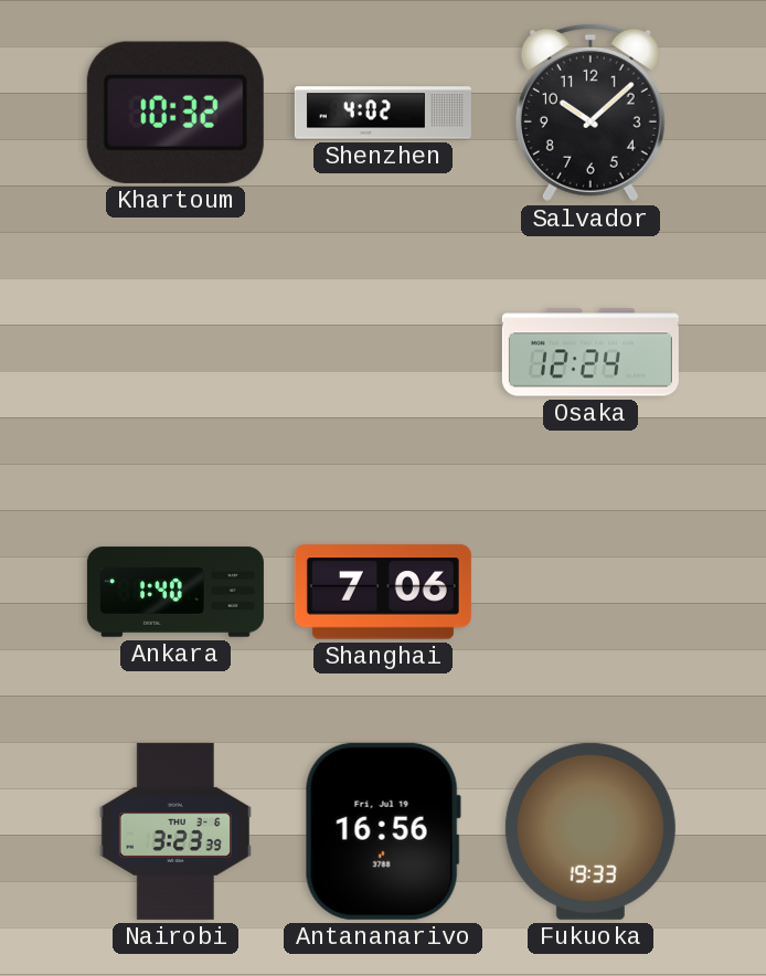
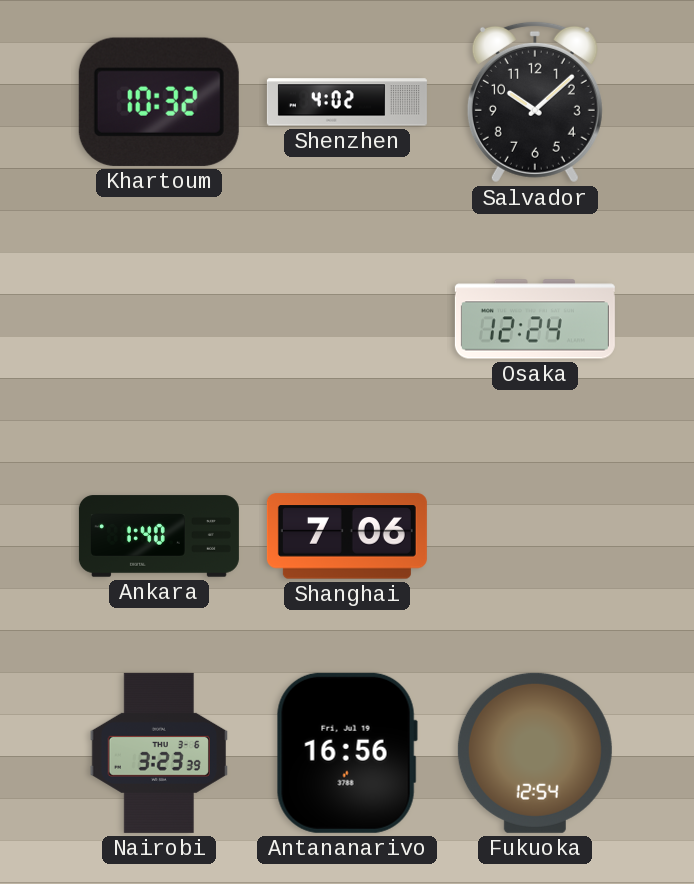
Fukuoka: 19:33 -> 12:54
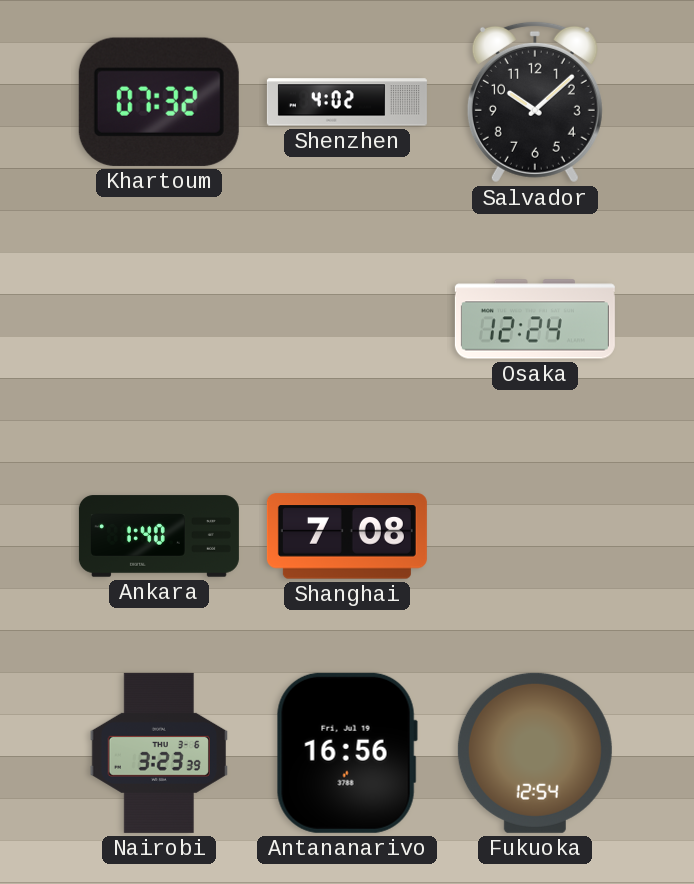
Khartoum: 10:32 -> 07:32
Shanghai: 7:06 -> 7:08
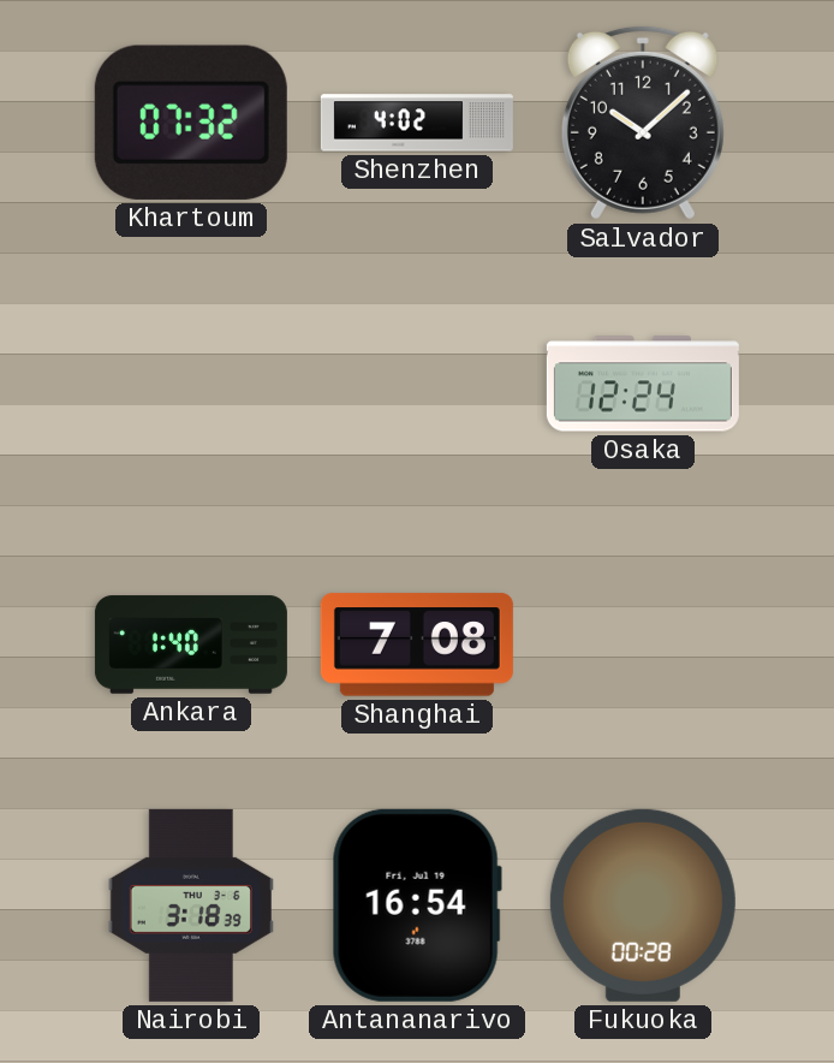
Nairobi: 3:23 -> 3:18
Antananarivo: 16:56 -> 16:54
Fukuoka: 12:54 -> 00:28
